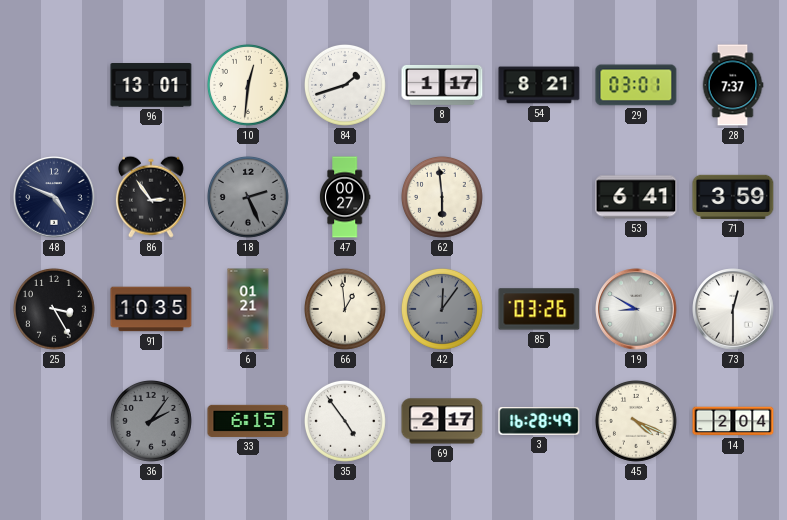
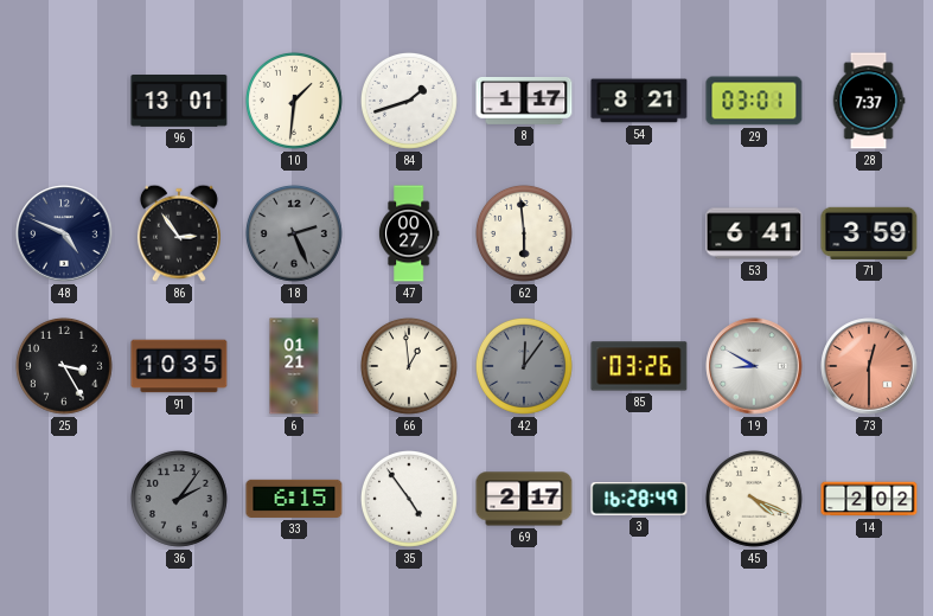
10: 12:31 -> 1:31
73 dial: white -> salmon
14: 2:04 -> 2:02
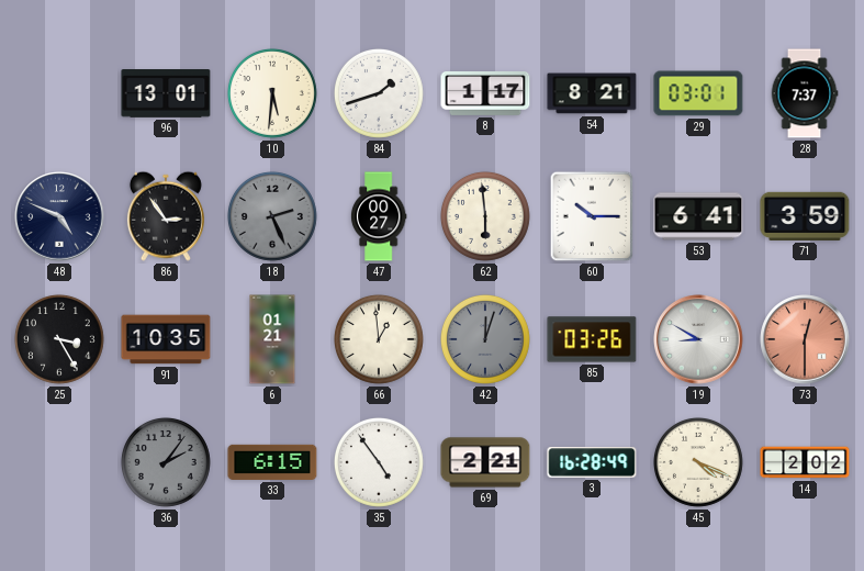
10: 1:31 -> 5:31
60: none -> 10:15
42: 12:06 -> 12:03
69: 2:17 -> 2:21
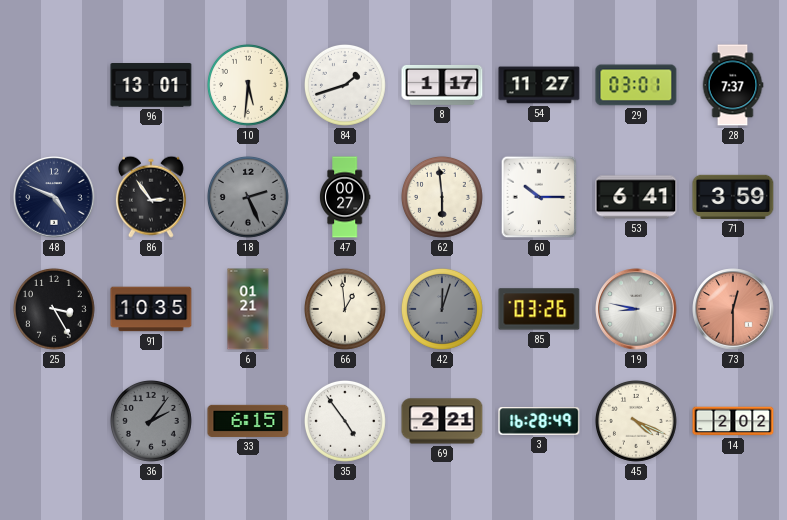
54: 8:21 -> 11:27
19: 8:50 -> 8:47
